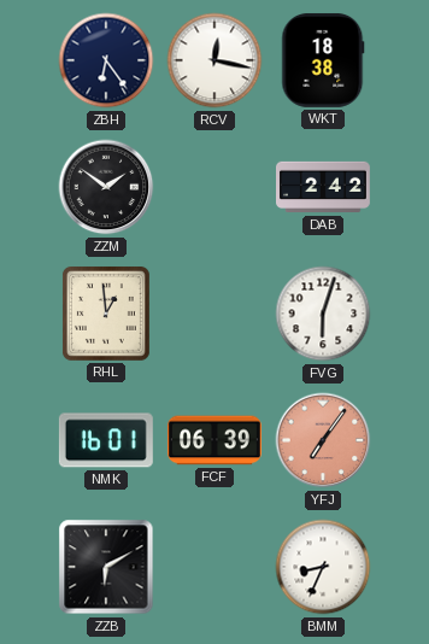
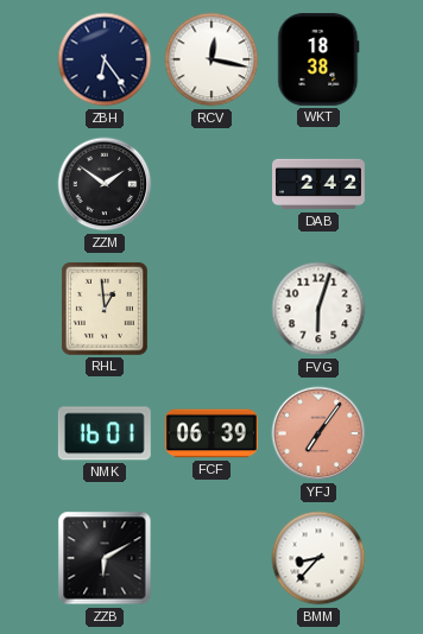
BMM: 8:34 -> 8:37
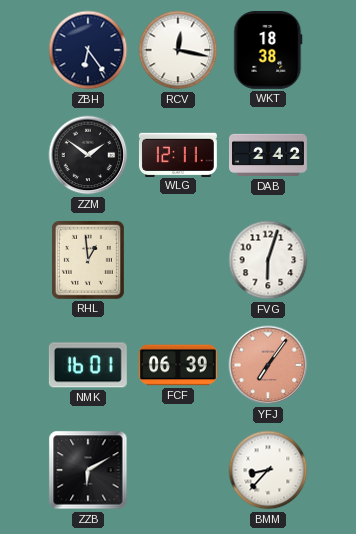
WLG: none -> 12:11
